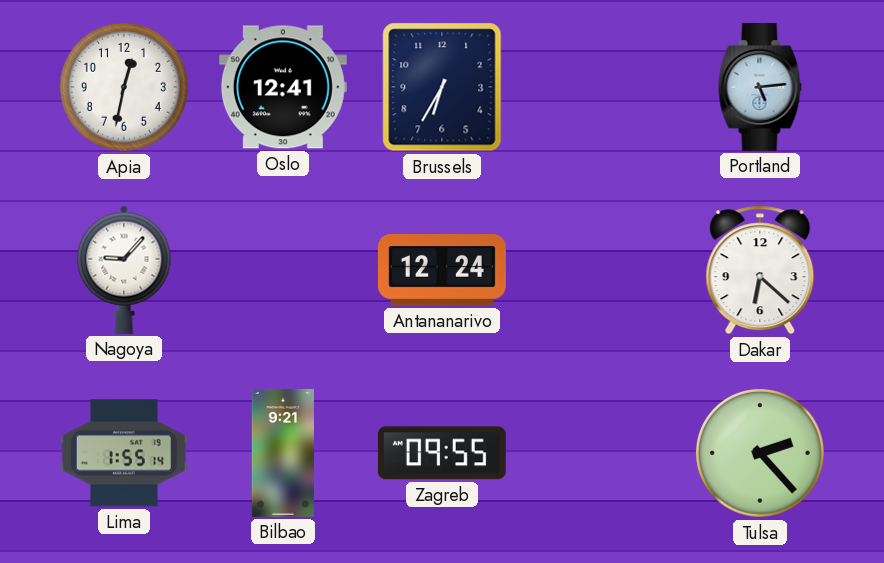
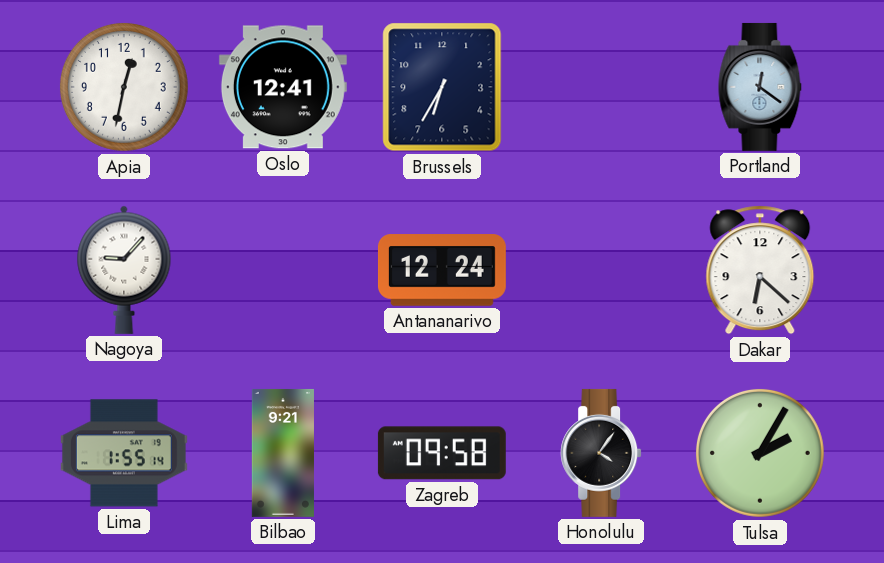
Portland: 5:14 -> 12:21
Zagreb: 09:55 -> 09:58
Honolulu: none -> 4:06
Tulsa: 2:23 -> 2:05
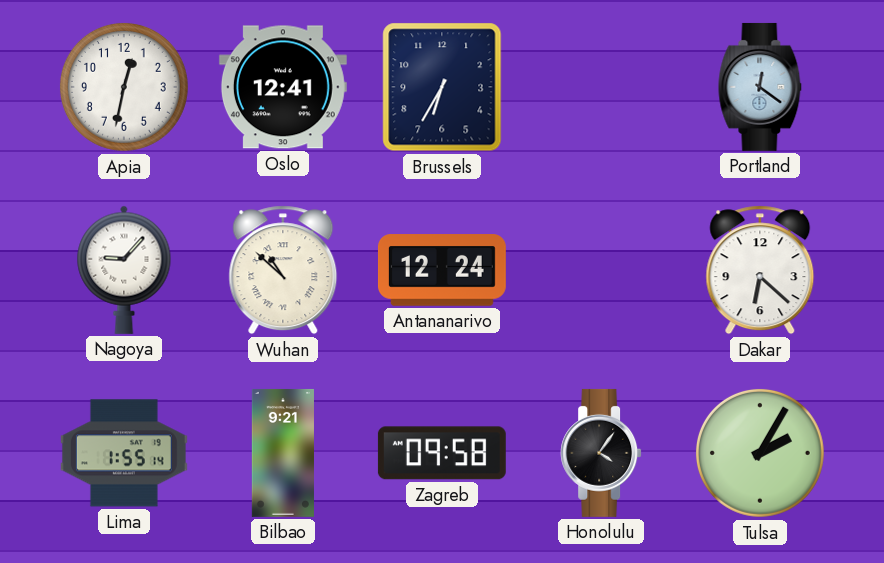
Wuhan: none -> 10:52
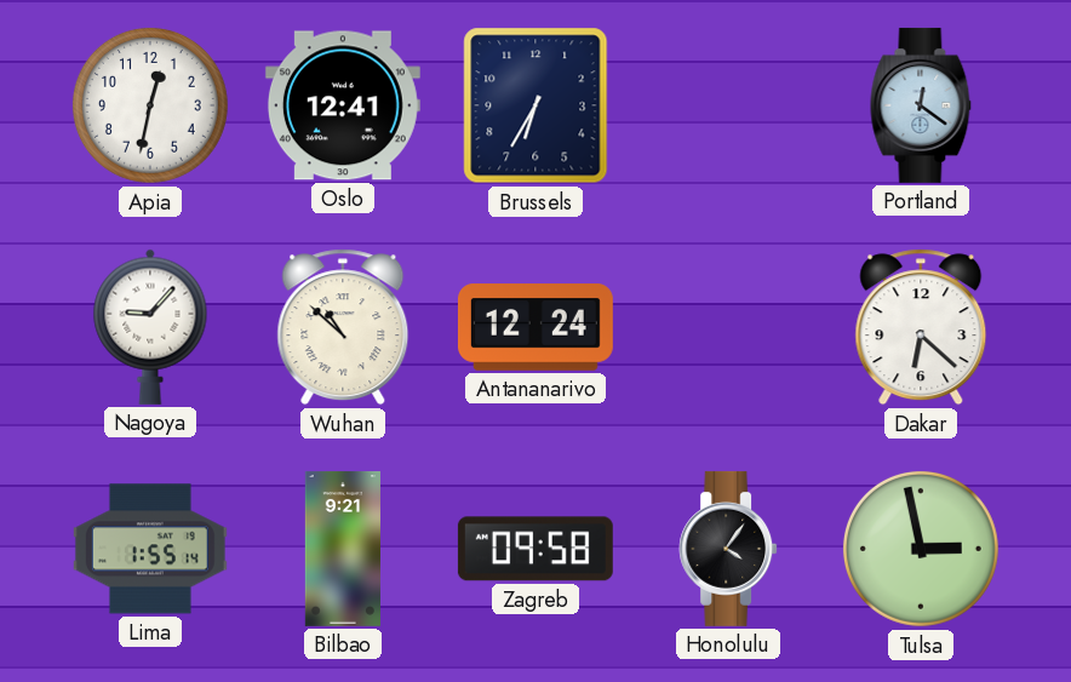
Tulsa: 2:05 -> 2:58
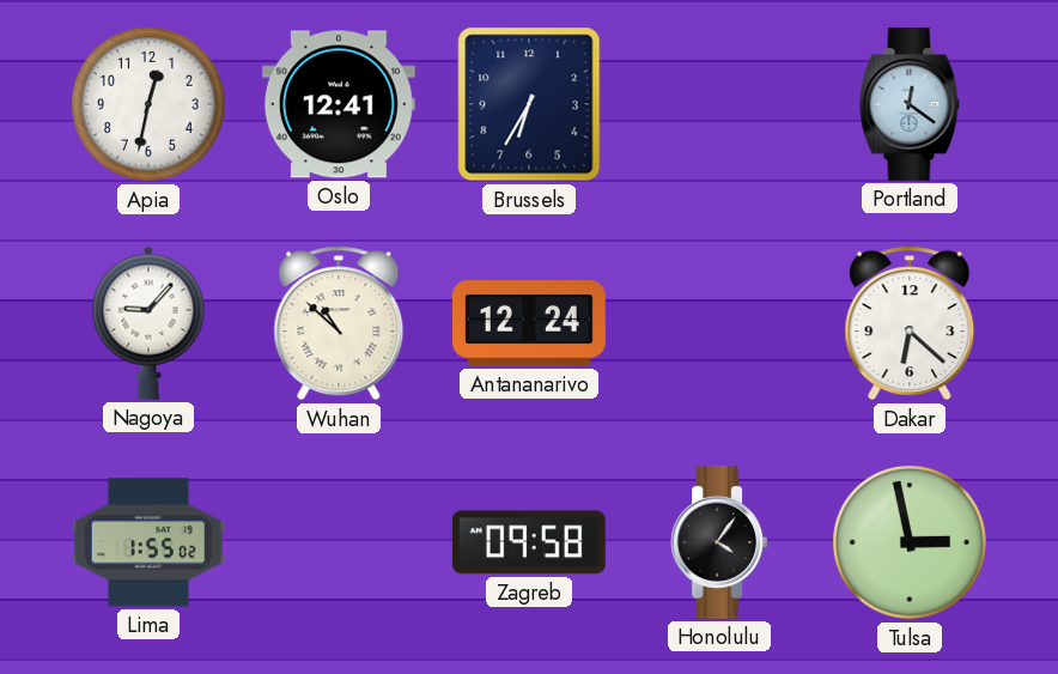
Lima: 1:55:14 -> 1:55:02
Bilbao: 9:21 -> none
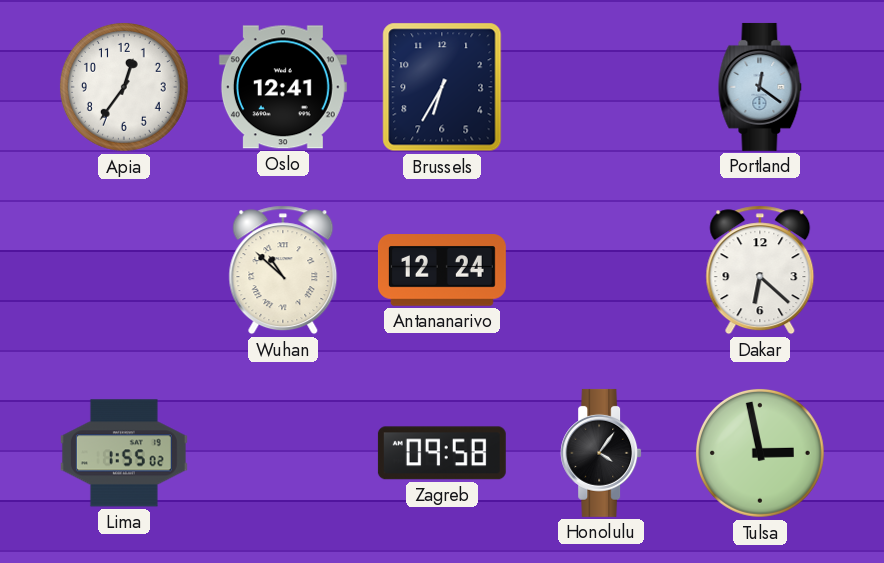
Apia: 12:32 -> 12:36
Nagoya: 9:07 -> none
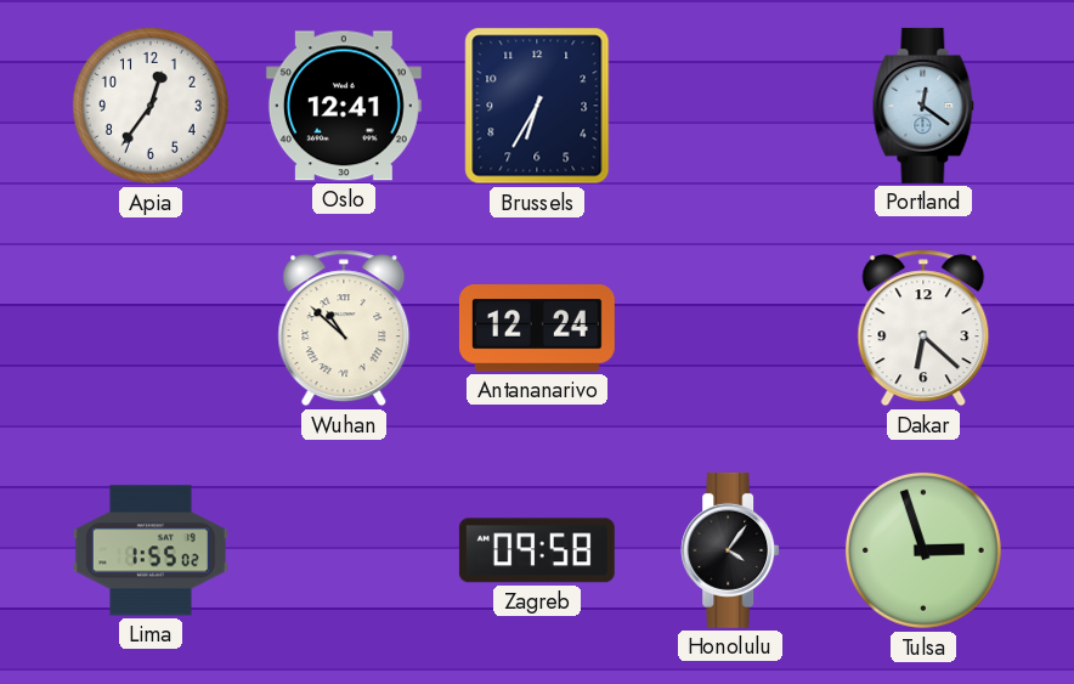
Tulsa: 2:58 -> 2:57
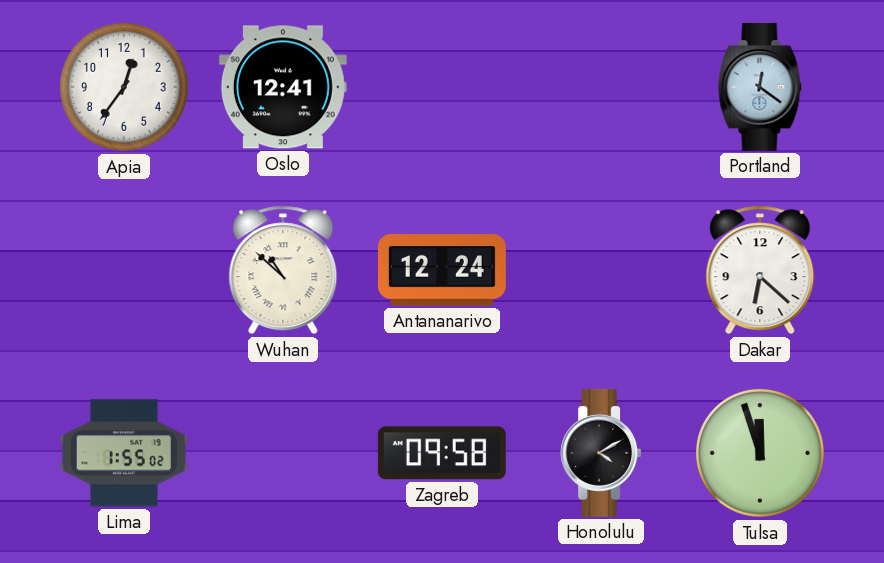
Brussels: 6:35 -> none
Honolulu: 4:06 -> 4:10
Tulsa: 2:57 -> 11:57
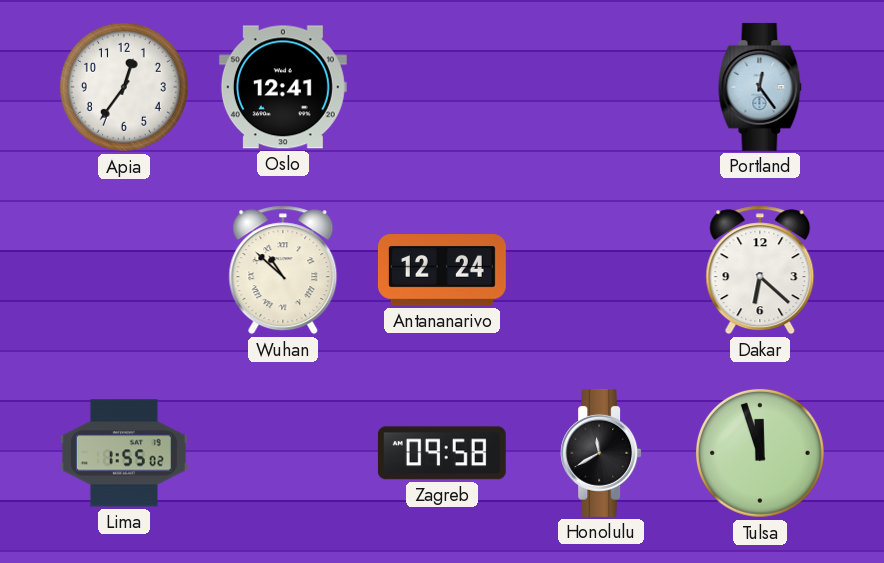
Portland: 12:21 -> 12:24
Honolulu: 4:10 -> 11:40
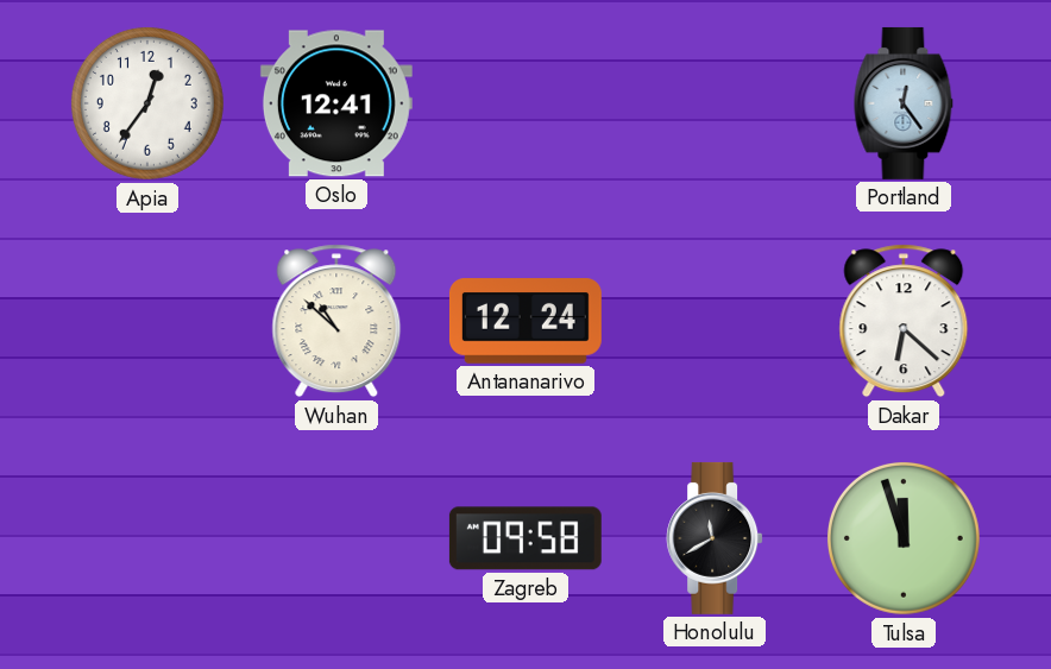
Lima: 1:55 -> none
